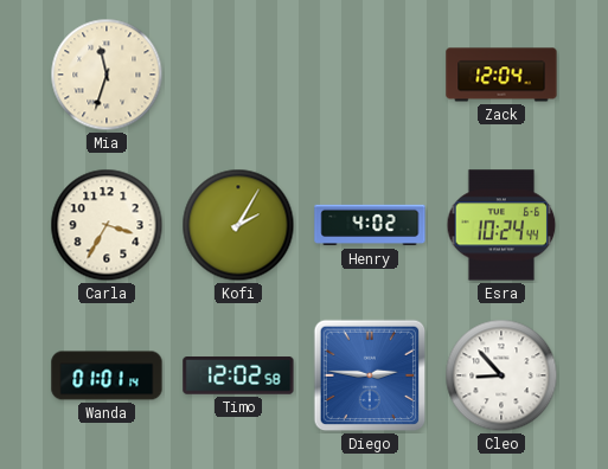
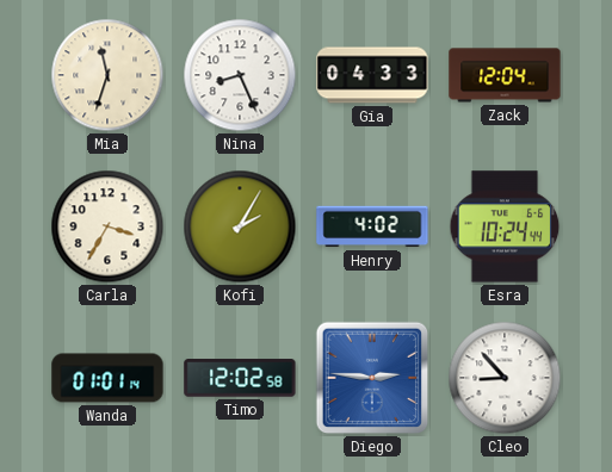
Nina: none -> 8:26
Gia: none -> 04:33
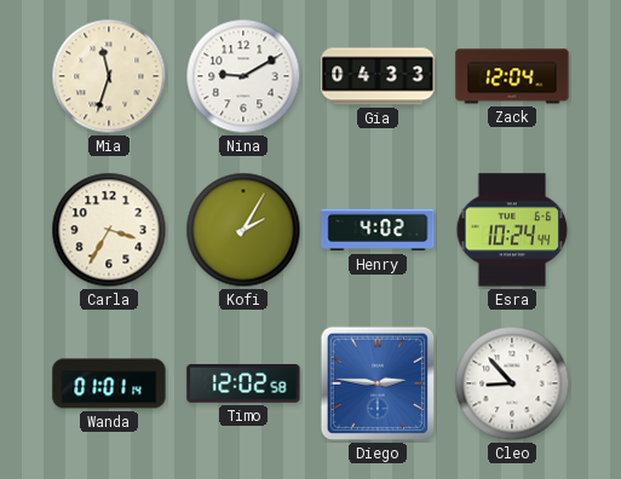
Nina: 8:26 -> 9:10
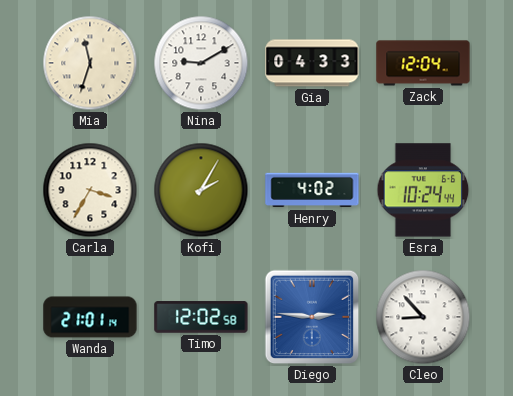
Wanda: 01:01 -> 21:01
